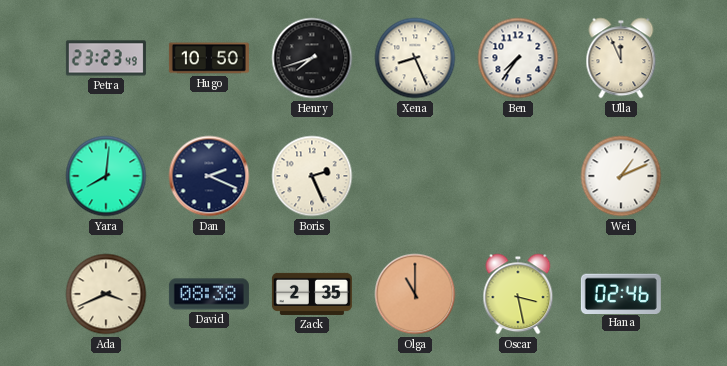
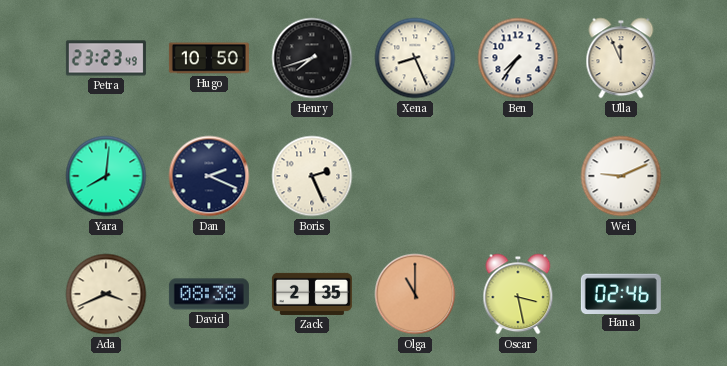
Wei: 1:11 -> 9:11
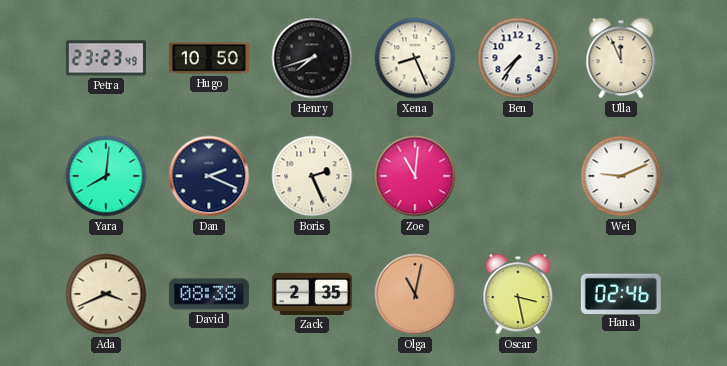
Zoe: none -> 11:01
Olga: 11:00 -> 11:02
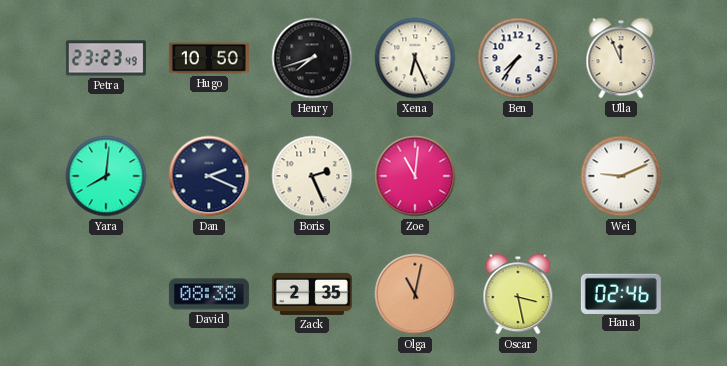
Xena: 8:26 -> 6:26
Ada: 3:41 -> none
